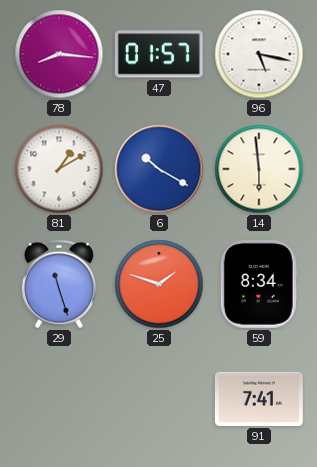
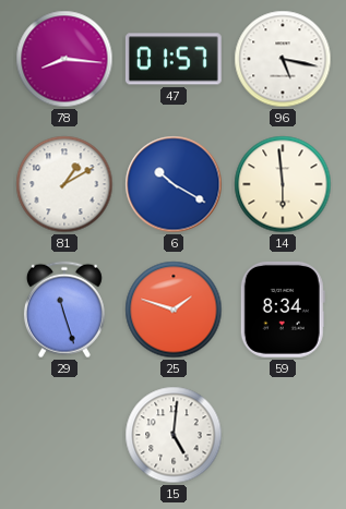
15: none -> 5:01
91: 7:41 -> none
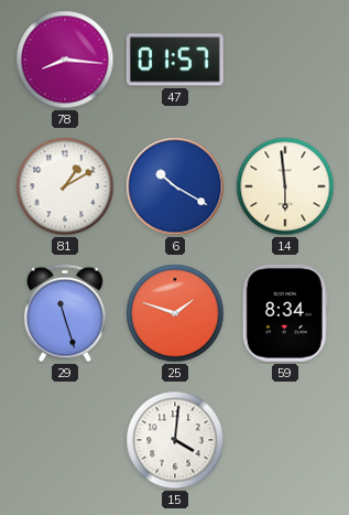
96: 5:17 -> none
15: 5:01 -> 4:01
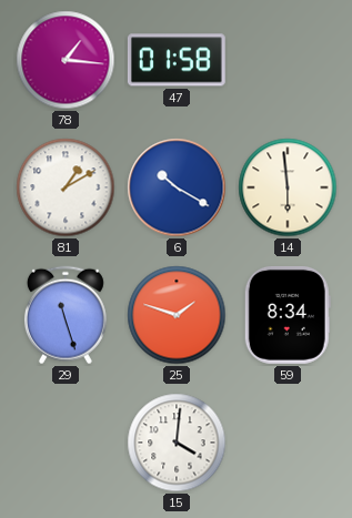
78: 8:16 -> 1:16
47: 01:57 -> 01:58
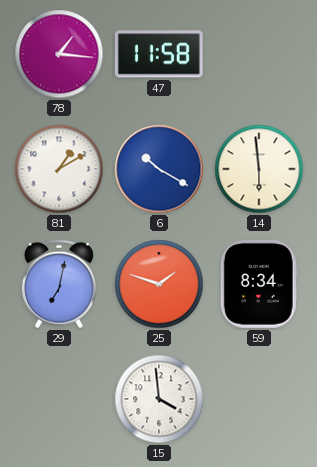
47: 01:58 -> 11:58
29: 11:27 -> 7:02
15: 4:01 -> 3:59
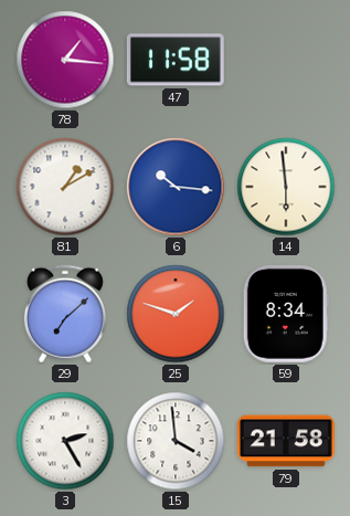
6: 10:20 -> 10:16
29: 7:02 -> 7:08
3: none -> 2:25
79: none -> 21:58
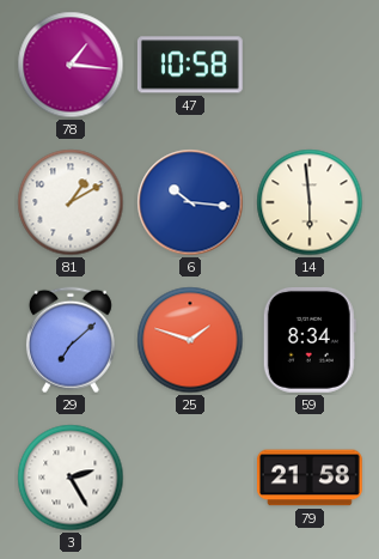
47: 11:58 -> 10:58
15: 3:59 -> none
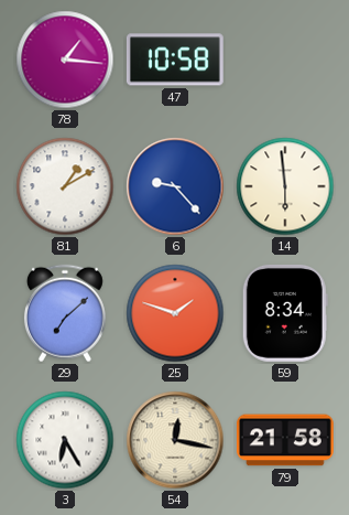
6: 10:16 -> 9:23
3: 2:25 -> 6:25
54: none -> 12:17
